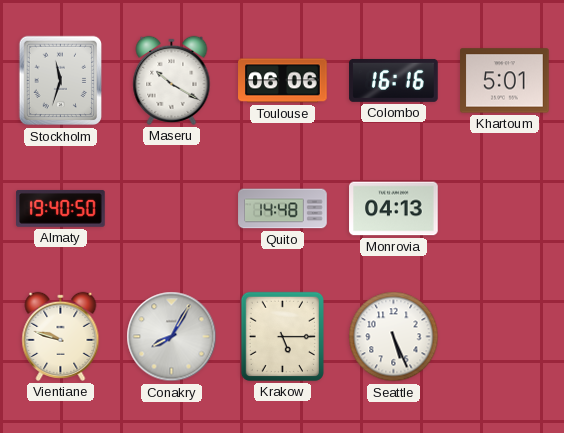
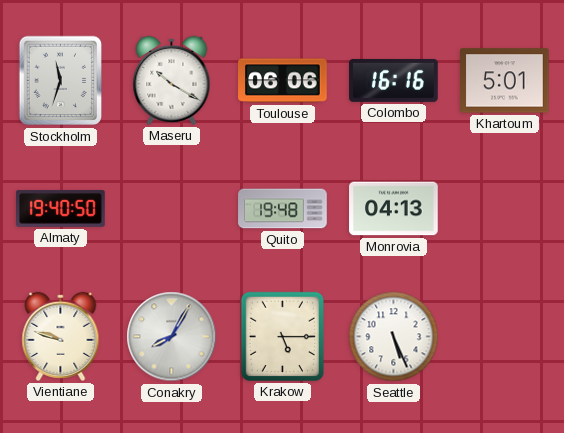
Quito: 14:48 -> 19:48
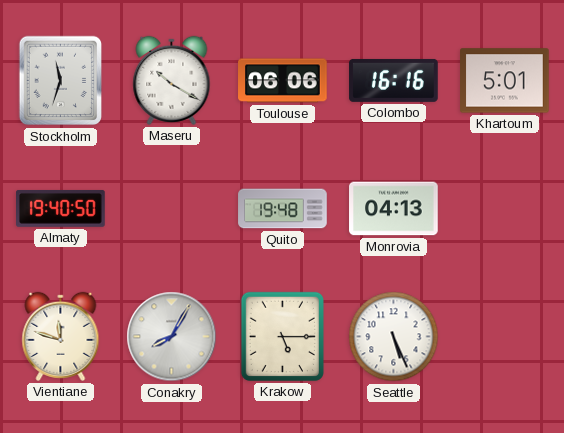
Vientiane: 9:48 -> 11:48
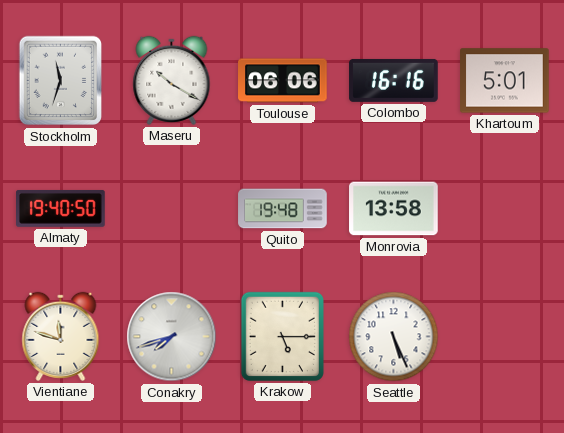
Monrovia: 04:13 -> 13:58
Conakry: 8:05 -> 7:42
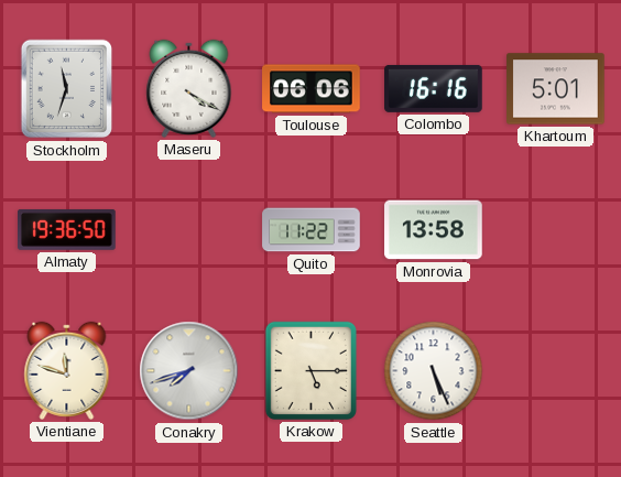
Maseru: 10:20 -> 4:20
Almaty: 19:40 -> 19:36
Quito: 19:48 -> 11:22
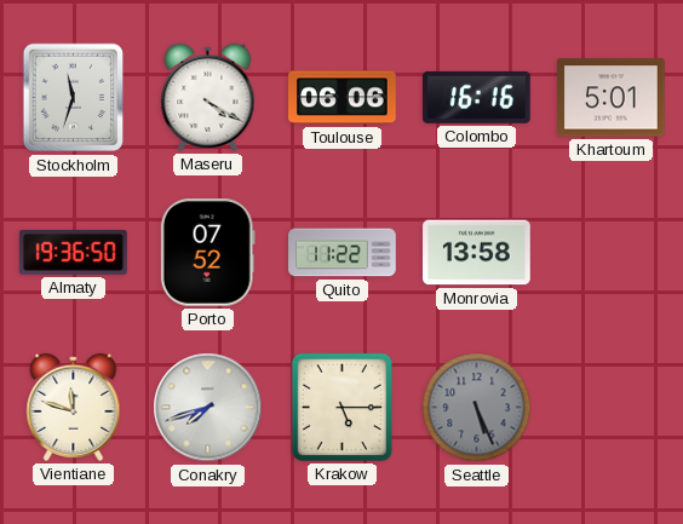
Porto: none -> 07:52
Seattle dial: white -> grey
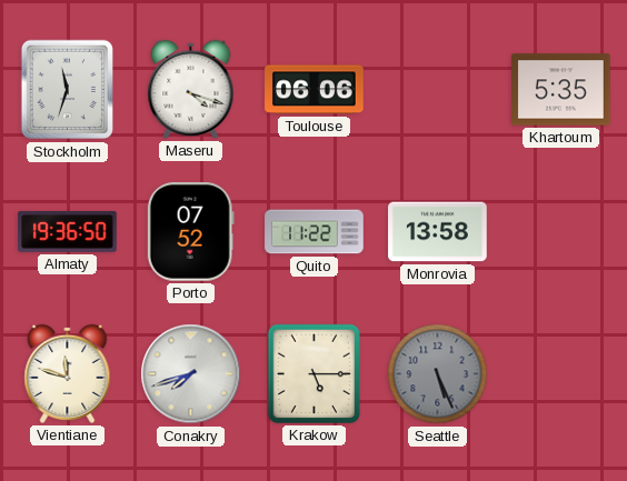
Maseru: 4:20 -> 4:18
Colombo: 16:16 -> none
Khartoum: 5:01 -> 5:35
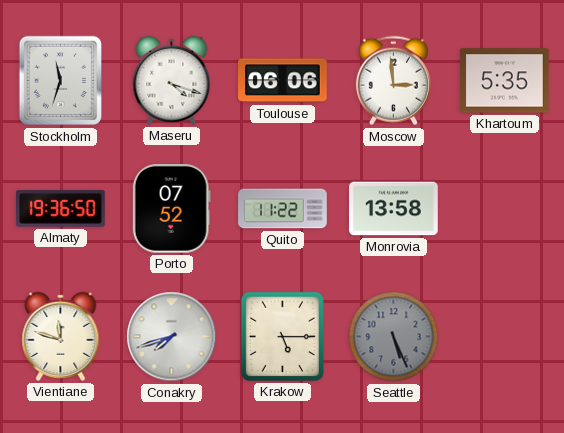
Moscow: none -> 2:59
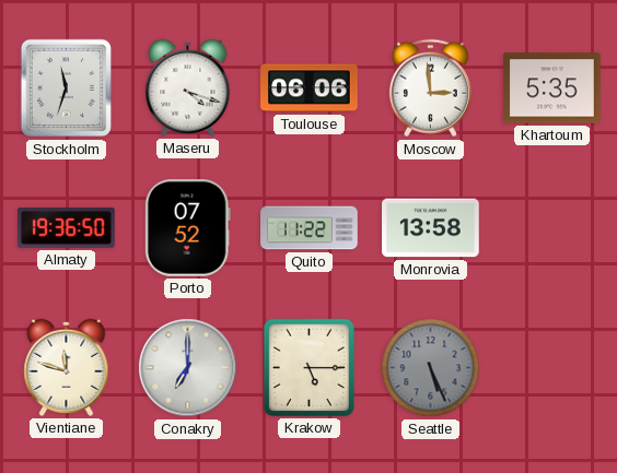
Conakry: 7:42 -> 7:00
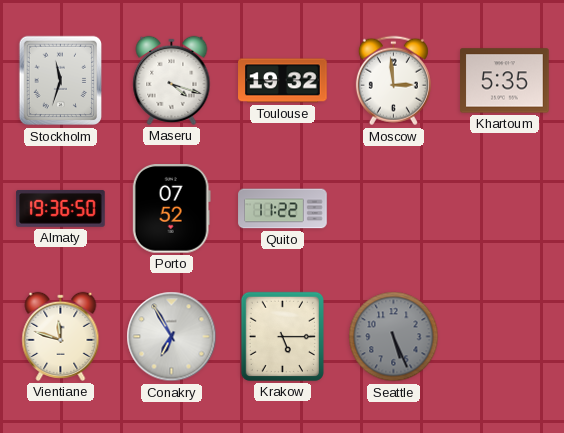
Toulouse: 06:06 -> 19:32
Monrovia: 13:58 -> none
Conakry: 7:00 -> 6:55
